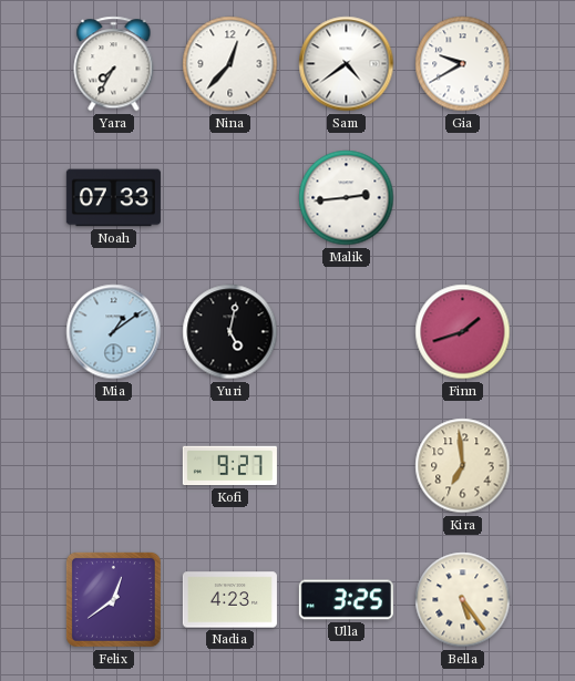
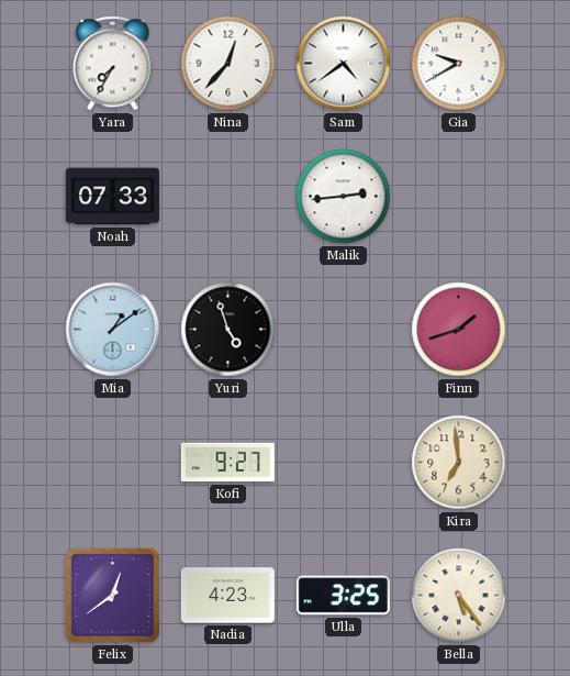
Yuri: 5:02 -> 4:57
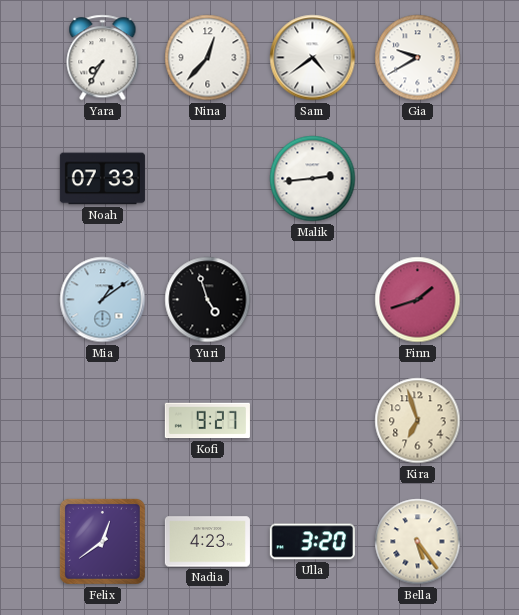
Kira: 6:59 -> 6:57
Ulla: 3:25 -> 3:20
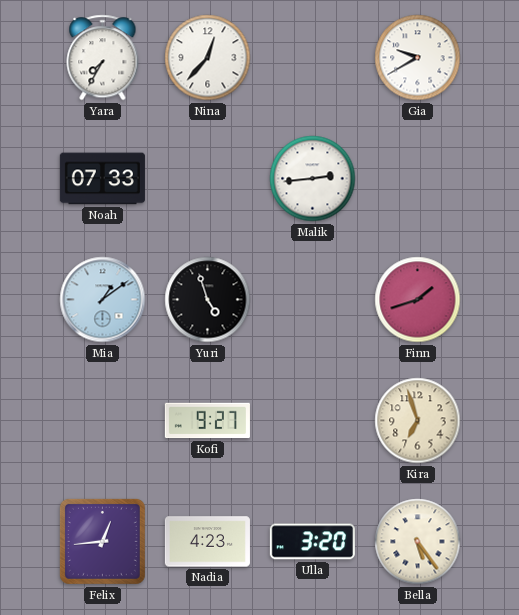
Sam: 4:39 -> none
Felix: 12:39 -> 12:44
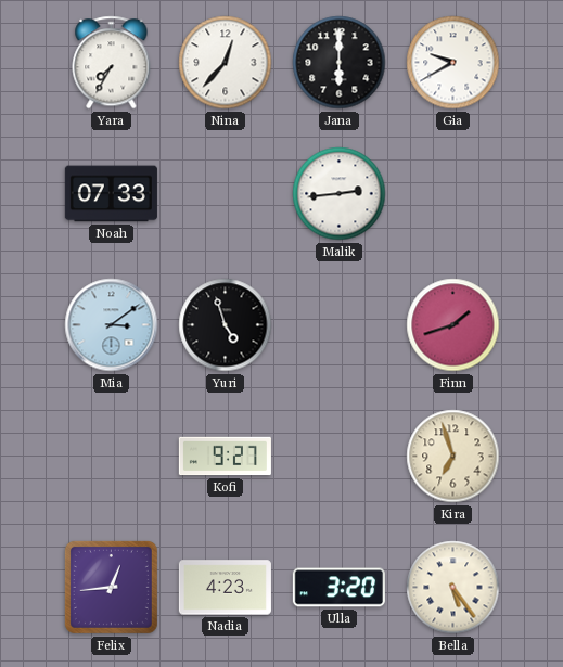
Jana: none -> 6:00
Mia: 1:09 -> 3:09
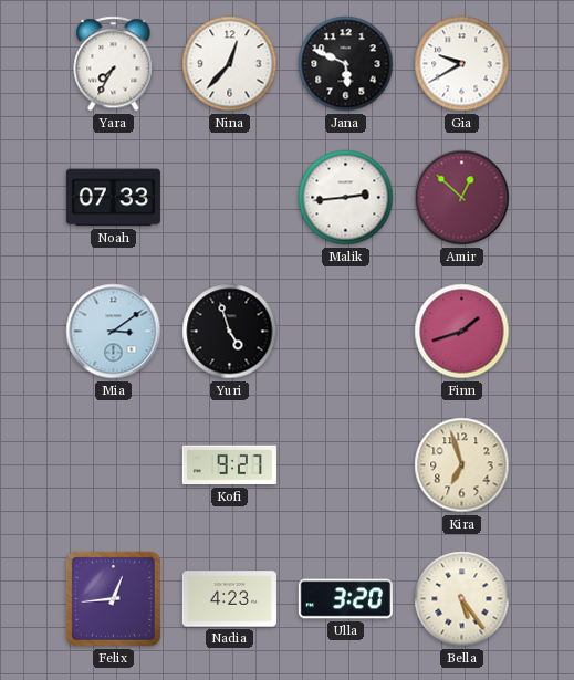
Jana: 6:00 -> 5:49
Amir: none -> 12:52
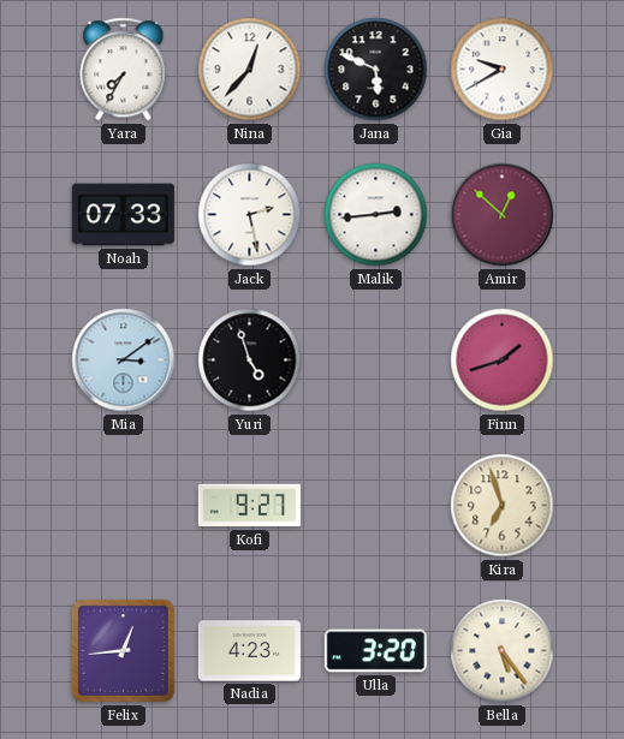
Jack: none -> 2:28
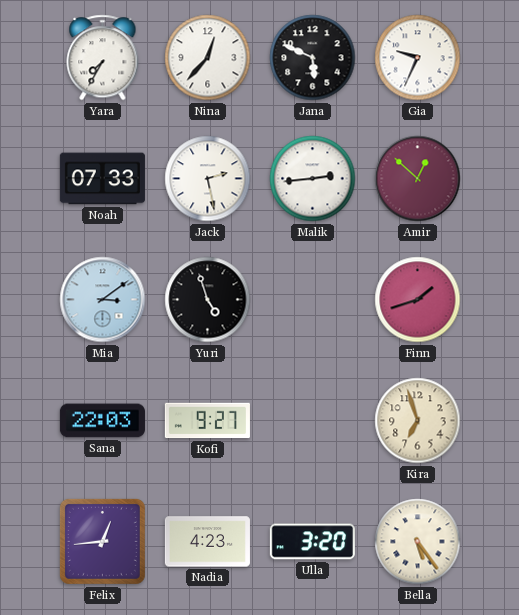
Gia: 9:40 -> 9:34
Sana: none -> 22:03
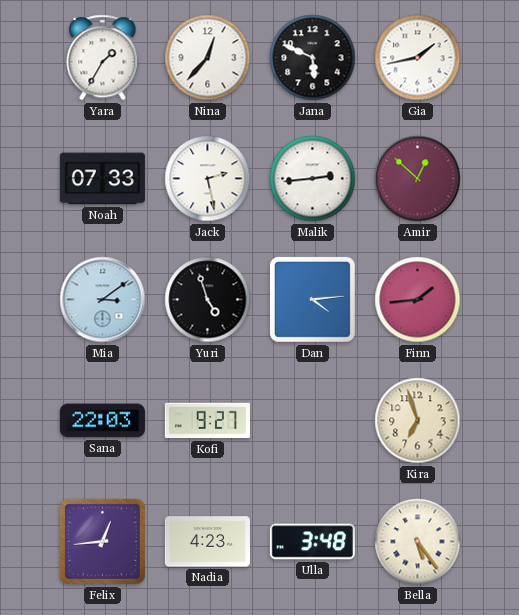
Yara: 7:35 -> 1:35
Gia: 9:34 -> 1:43
Dan: none -> 4:14
Finn: 1:42 -> 1:44
Ulla: 3:20 -> 3:48
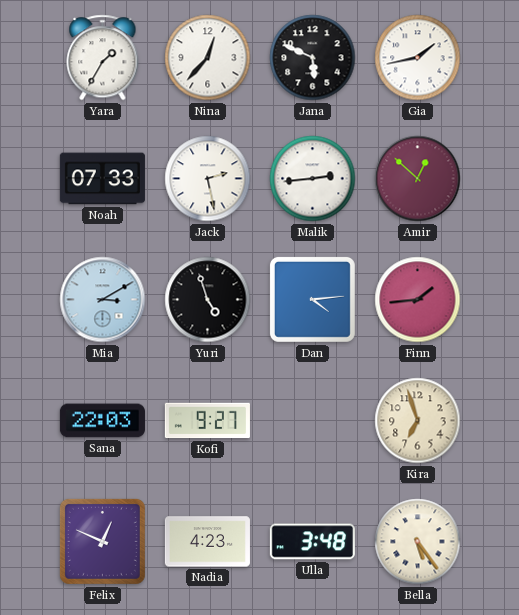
Mia: 3:09 -> 3:10
Felix: 12:44 -> 12:49
